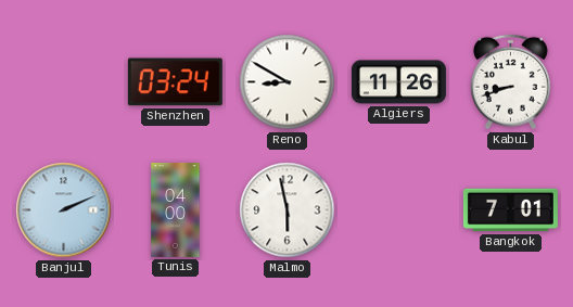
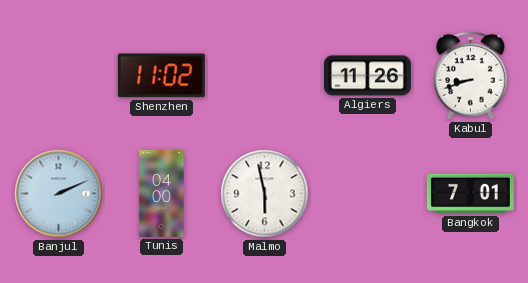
Shenzhen: 03:24 -> 11:02
Reno: 8:50 -> none
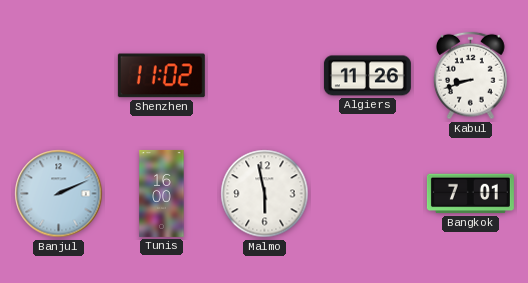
Tunis: 04:00 -> 16:00
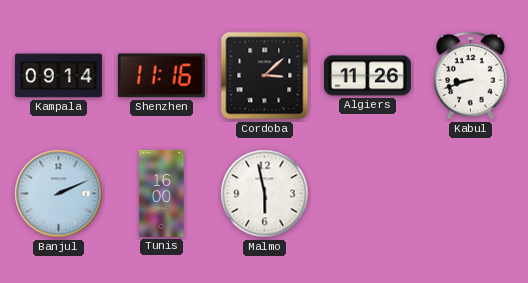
Kampala: none -> 09:14
Shenzhen: 11:02 -> 11:16
Cordoba: none -> 3:08
Bangkok: 7:01 -> none
